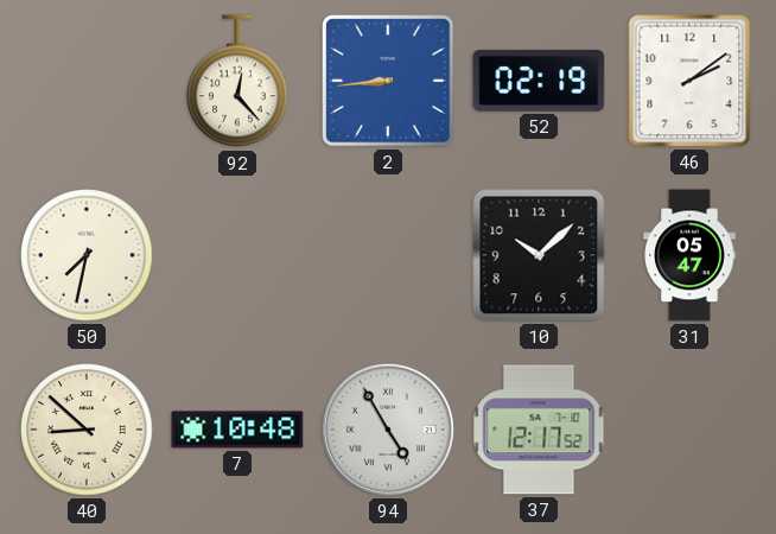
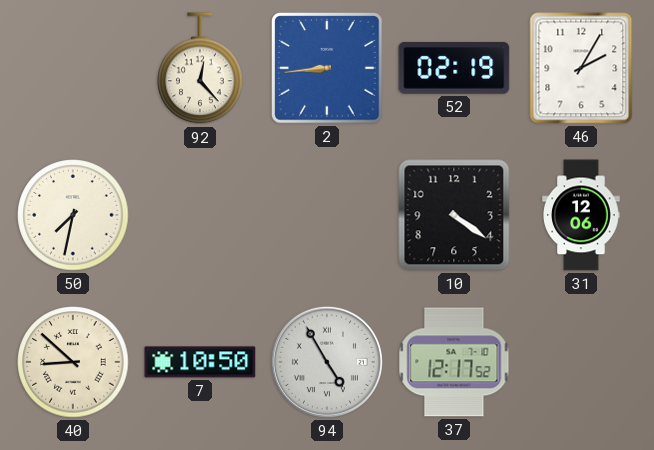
46: 2:09 -> 2:05
10: 10:08 -> 4:21
31: 05:47 -> 12:06
7: 10:48 -> 10:50
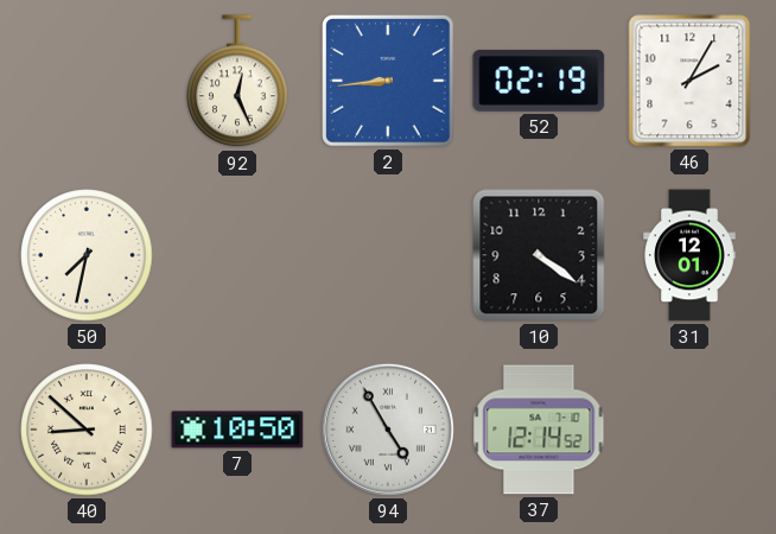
92: 12:23 -> 12:26
31: 12:06 -> 12:01
37: 12:17 -> 12:14
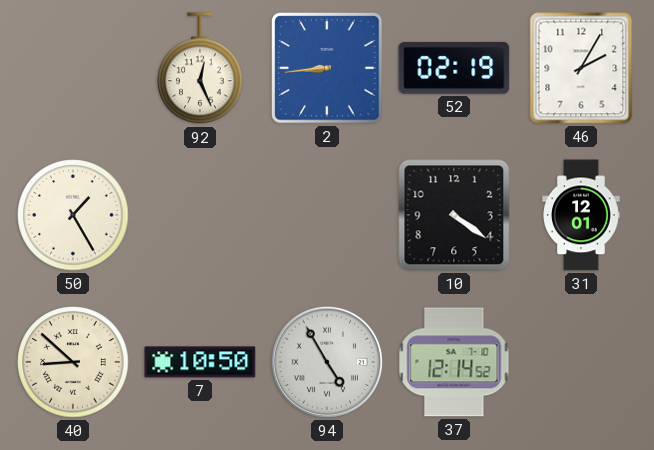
50: 7:32 -> 1:25
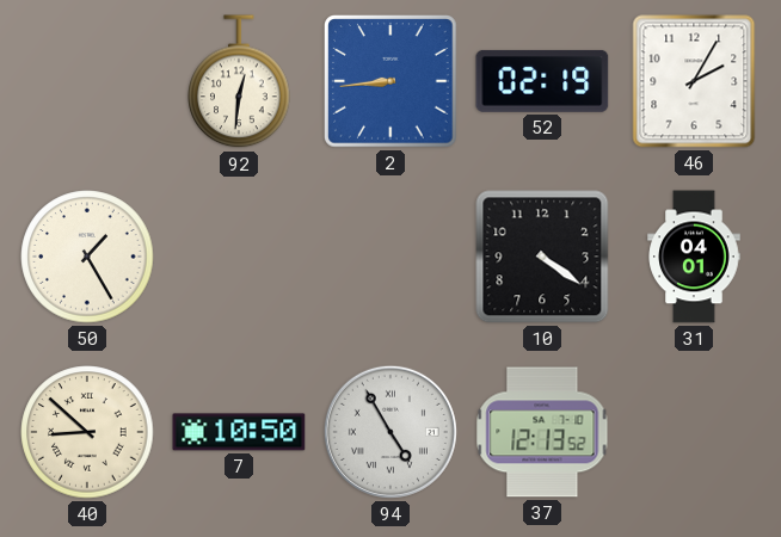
92: 12:26 -> 12:31
31: 12:01 -> 04:01
37: 12:14 -> 12:13
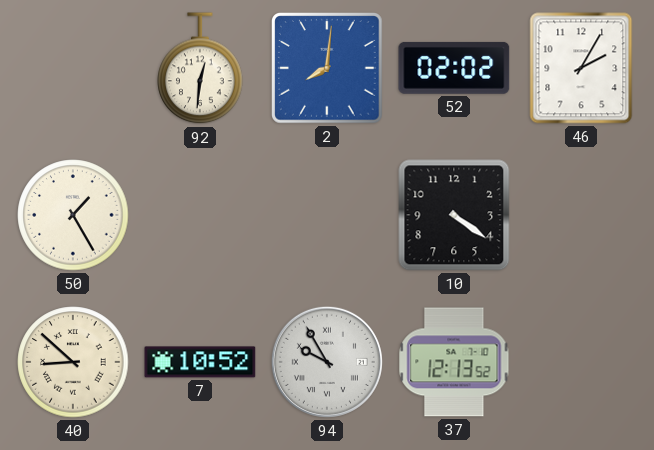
2: 8:44 -> 8:01
52: 02:19 -> 02:02
31: 04:01 -> none
7: 10:50 -> 10:52
94: 4:55 -> 9:55
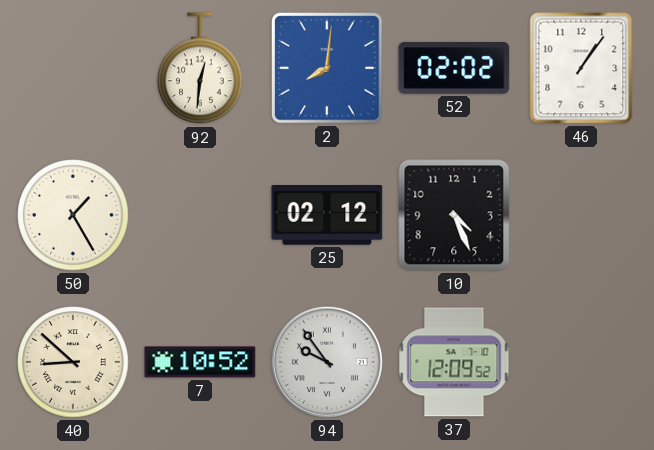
46: 2:05 -> 1:06
25: none -> 02:12
10: 4:21 -> 4:26
94: 9:55 -> 9:54
37: 12:13 -> 12:09
